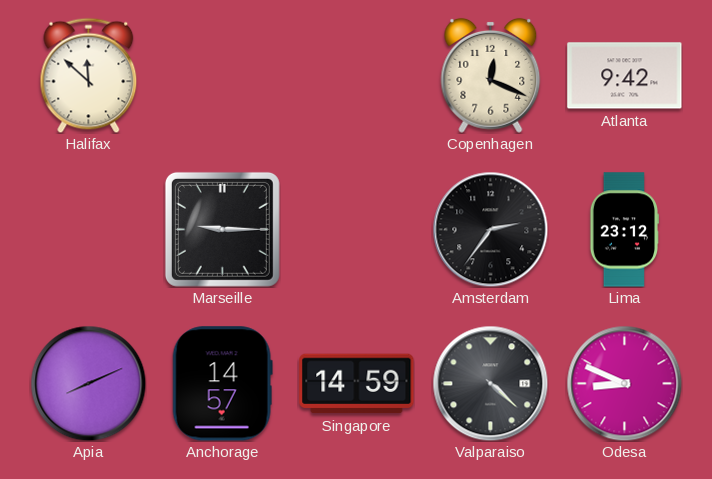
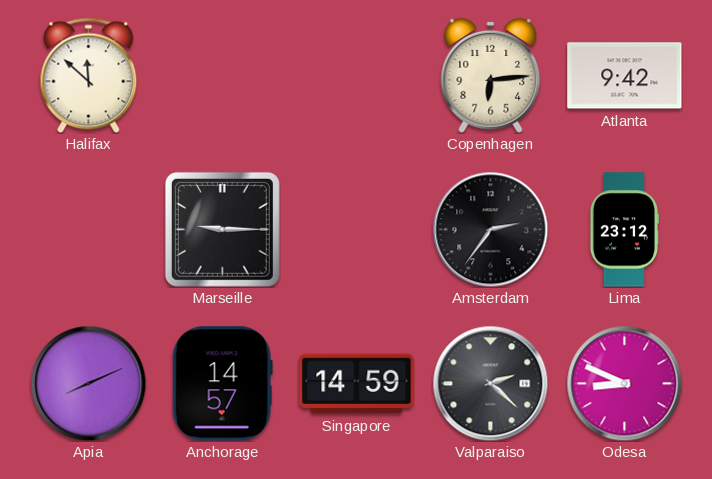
Copenhagen: 12:19 -> 6:14
Valparaiso: 4:22 -> 2:22
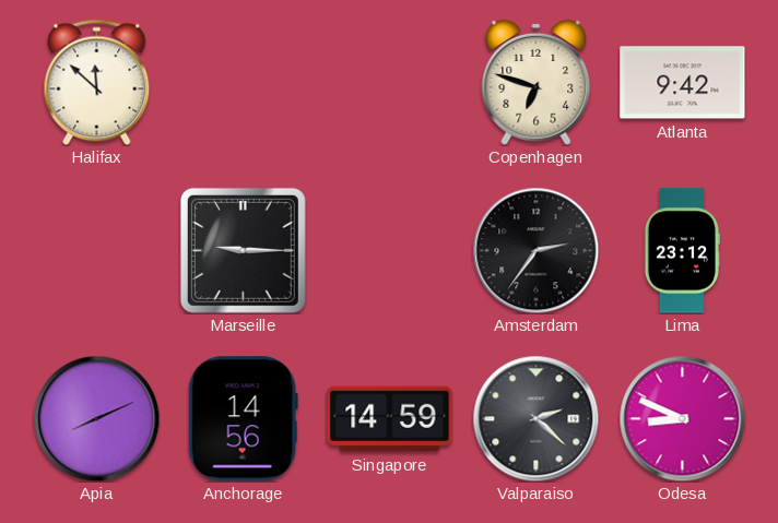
Copenhagen: 6:14 -> 6:48
Anchorage: 14:57 -> 14:56
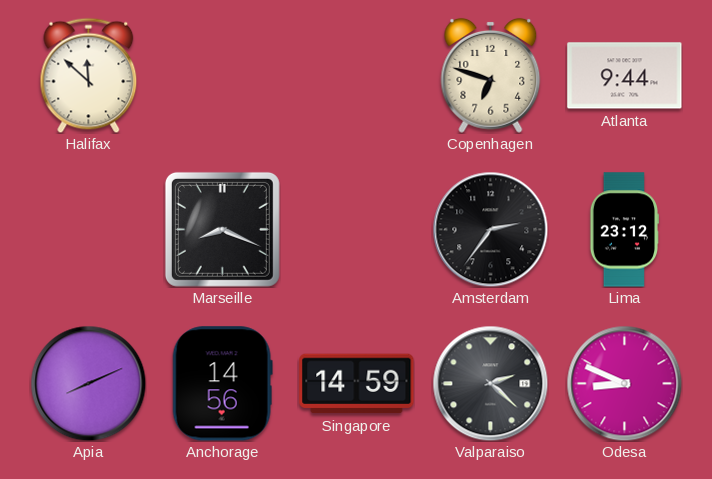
Atlanta: 9:42 -> 9:44
Marseille: 9:15 -> 8:19
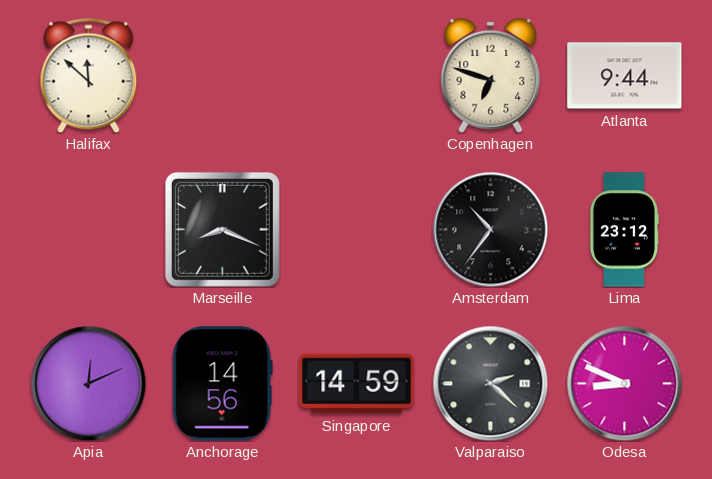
Amsterdam: 2:36 -> 10:36
Apia: 8:11 -> 12:11
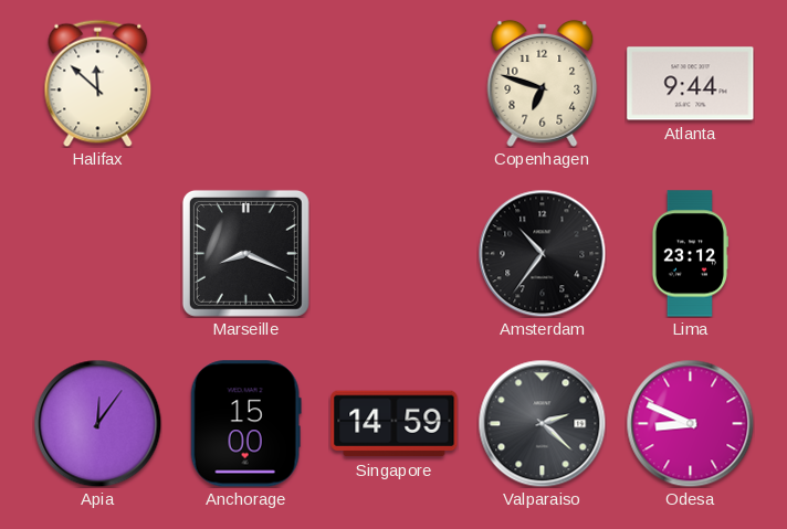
Apia: 12:11 -> 12:06
Anchorage: 14:56 -> 15:00
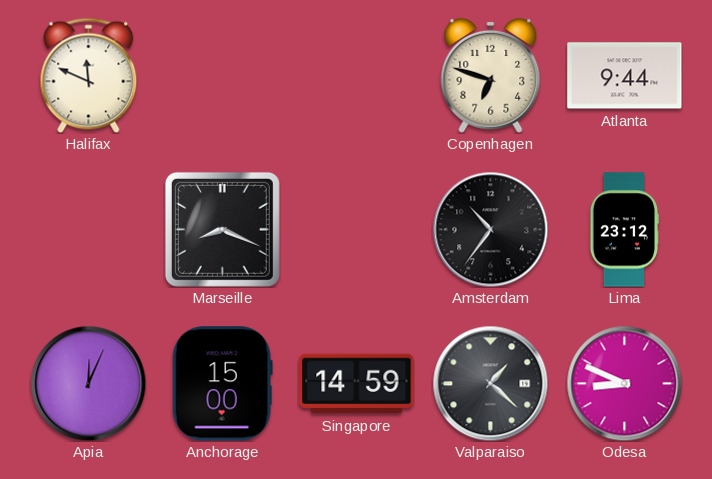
Halifax: 11:52 -> 11:49
Apia: 12:06 -> 12:04
Valparaiso: 2:22 -> 1:22
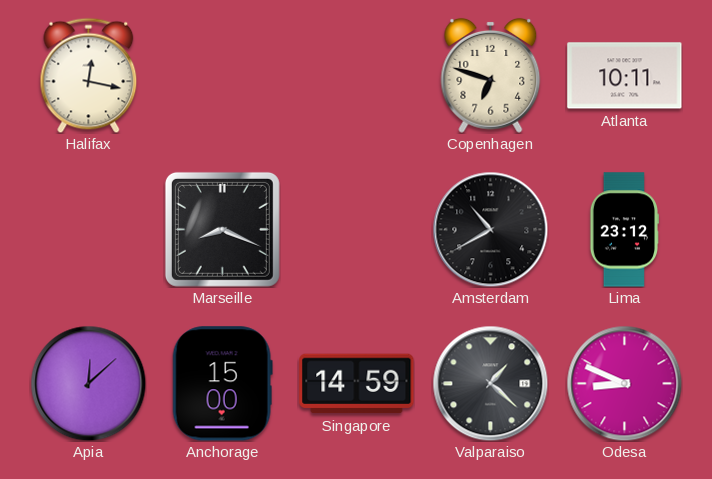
Halifax: 11:49 -> 12:17
Atlanta: 9:44 -> 10:11
Amsterdam: 10:36 -> 10:40
Apia: 12:04 -> 12:08
